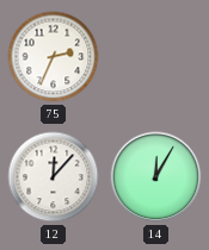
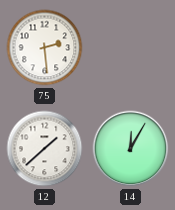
75: 2:34 -> 2:29
12: 12:07 -> 1:38
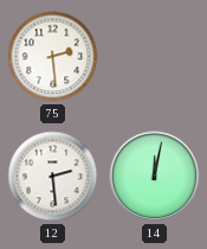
12: 1:38 -> 2:29
14: 12:05 -> 12:02
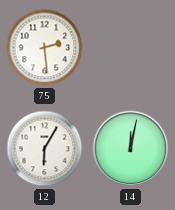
12: 2:29 -> 6:05
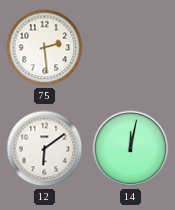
12: 6:05 -> 6:09
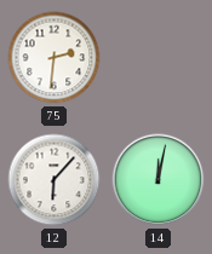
75: 2:29 -> 2:31
12: 6:09 -> 6:07
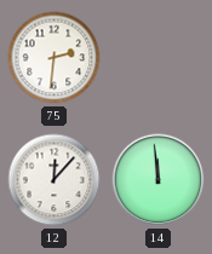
12: 6:07 -> 12:07
14: 12:02 -> 11:59
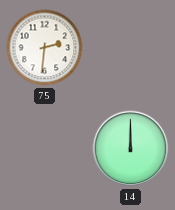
12: 12:07 -> none
14: 11:59 -> 12:00
